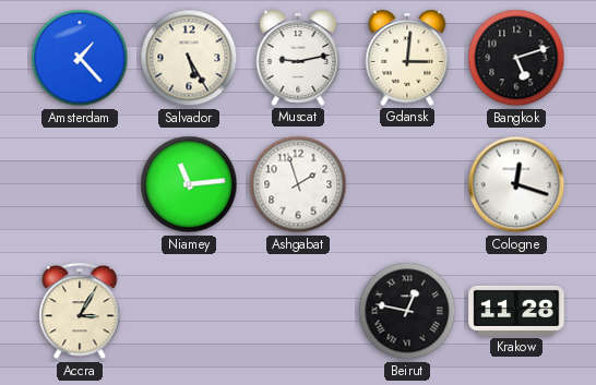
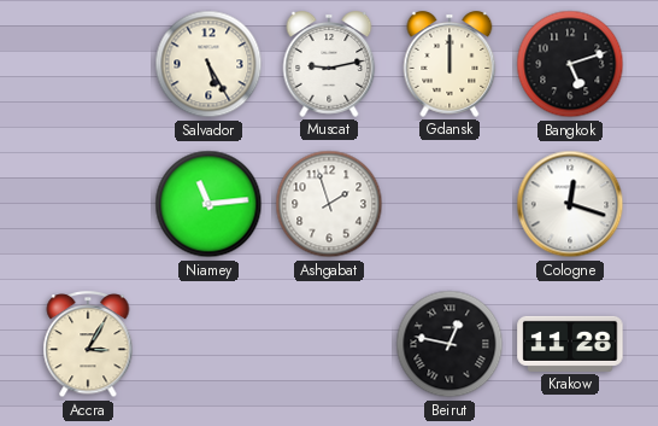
Amsterdam: 1:23 -> none
Gdansk: 3:01 -> 12:00
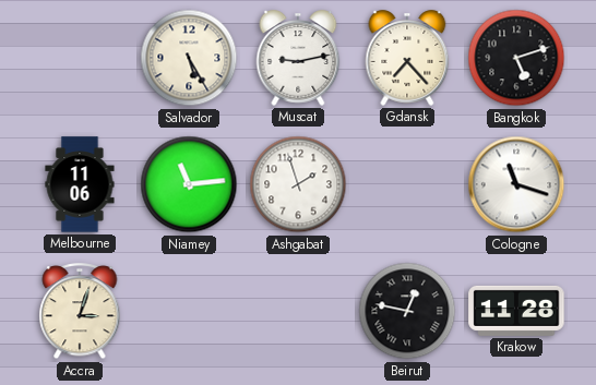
Gdansk: 12:00 -> 7:23
Melbourne: none -> 11:06
Cologne: 12:18 -> 11:18
Accra: 3:05 -> 3:03
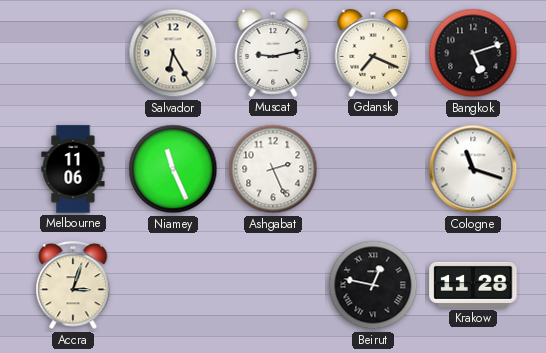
Salvador: 5:25 -> 6:25
Gdansk: 7:23 -> 7:19
Niamey: 11:14 -> 11:26
Ashgabat: 1:57 -> 2:26
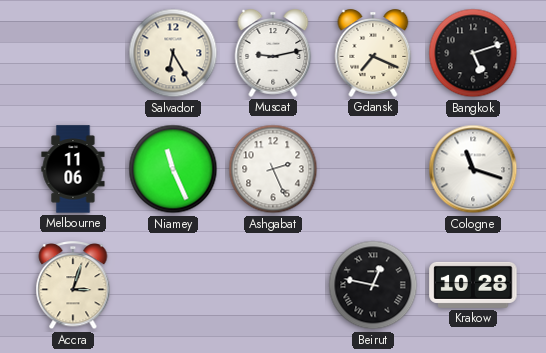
Krakow: 11:28 -> 10:28
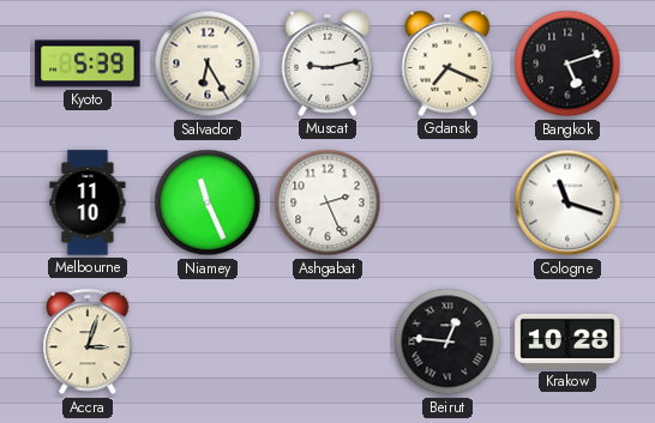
Kyoto: none -> 5:39
Melbourne: 11:06 -> 11:10
Beirut: 12:47 -> 12:46
